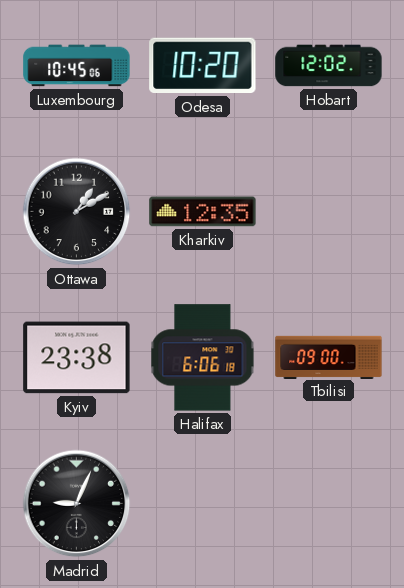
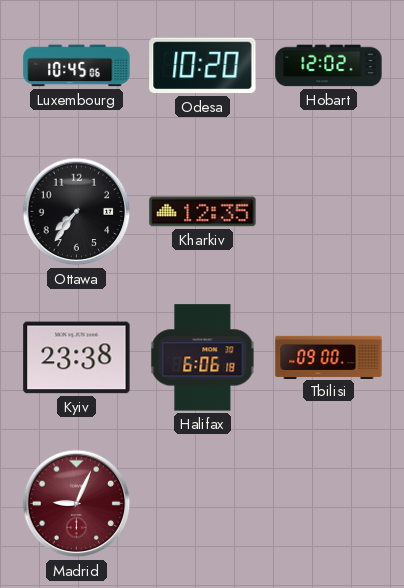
Ottawa: 1:10 -> 7:36
Madrid dial: black -> burgundy
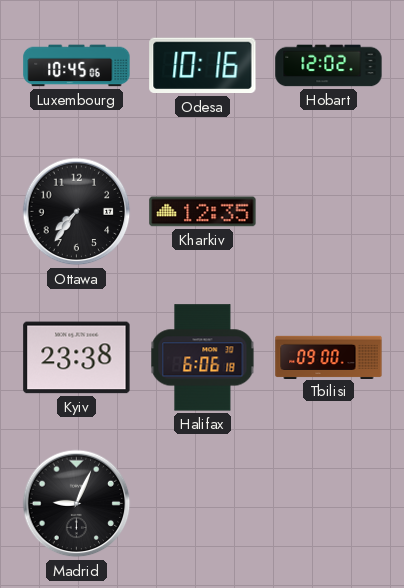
Odesa: 10:20 -> 10:16
Madrid dial: burgundy -> black
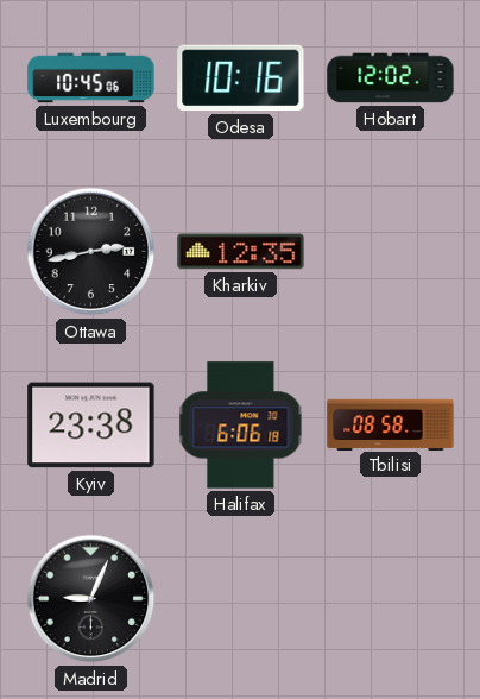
Ottawa: 7:36 -> 2:43
Tbilisi: 09:00 -> 08:58
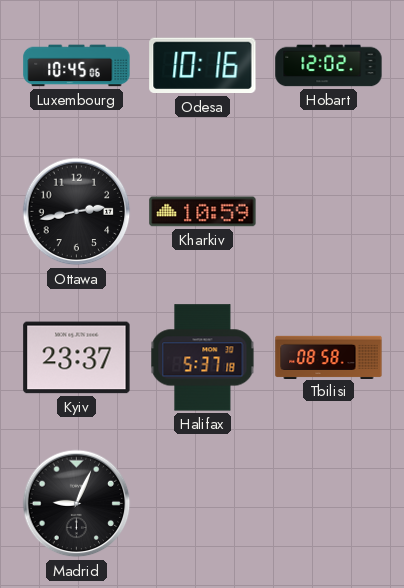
Kharkiv: 12:35 -> 10:59
Kyiv: 23:38 -> 23:37
Halifax: 6:06 -> 5:37
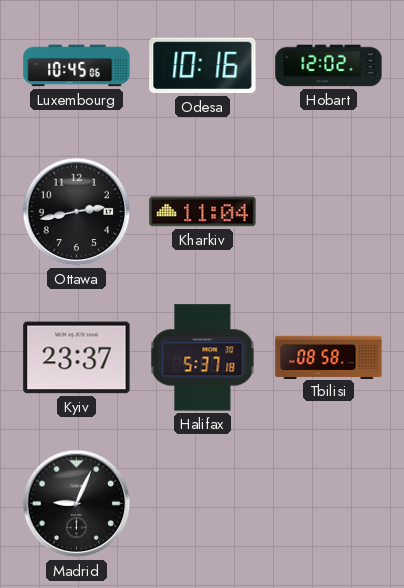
Kharkiv: 10:59 -> 11:04
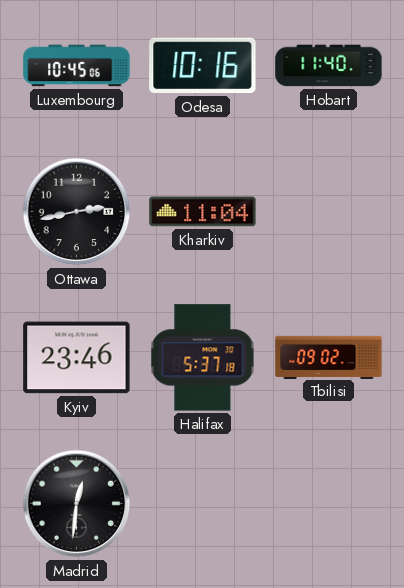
Hobart: 12:02 -> 11:40
Kyiv: 23:37 -> 23:46
Tbilisi: 08:58 -> 09:02
Madrid: 9:04 -> 12:31
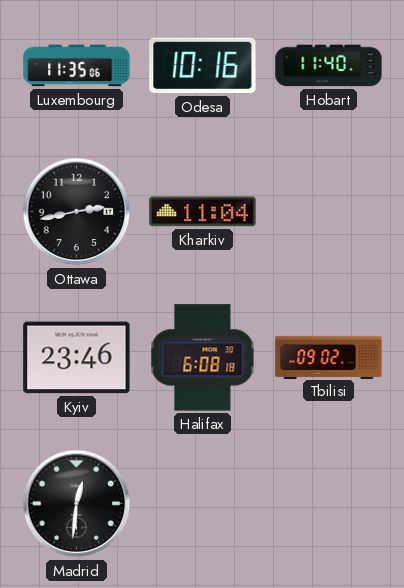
Luxembourg: 10:45 -> 11:35
Halifax: 5:37 -> 6:08
